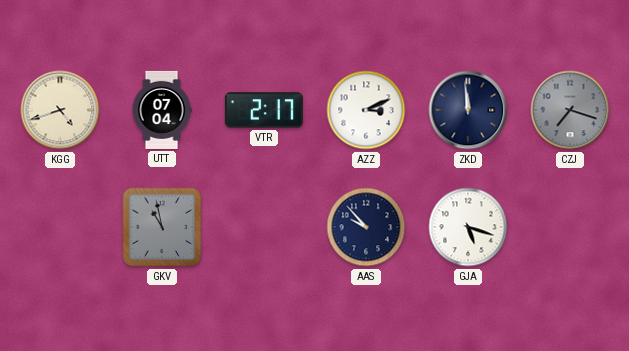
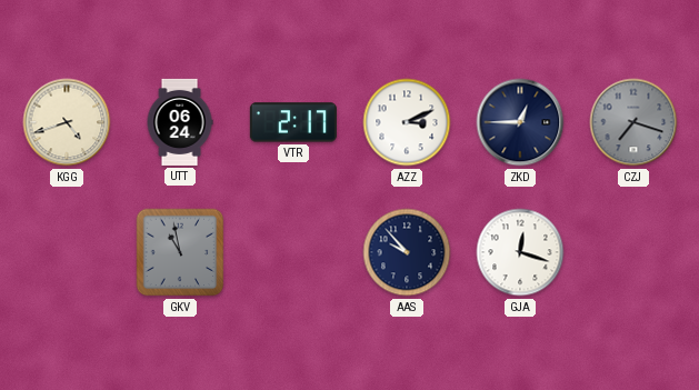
UTT: 07:04 -> 06:24
ZKD: 11:59 -> 12:45
GJA: 5:18 -> 12:18
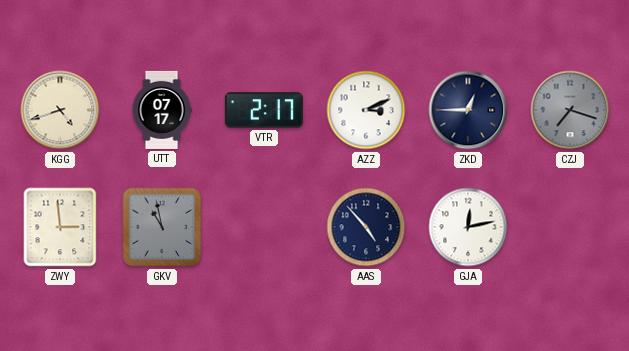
UTT: 06:24 -> 07:17
ZWY: none -> 2:59
AAS: 9:53 -> 4:53
GJA: 12:18 -> 12:13
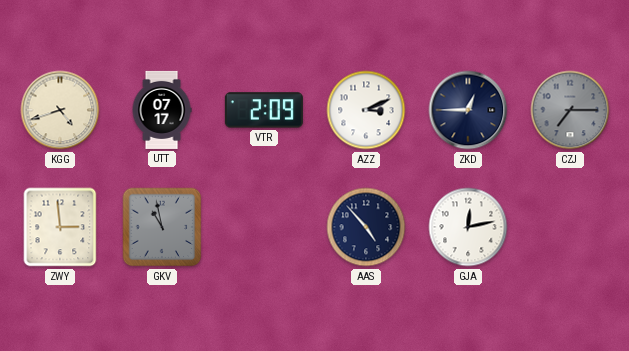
VTR: 2:17 -> 2:09
CZJ: 7:18 -> 7:15
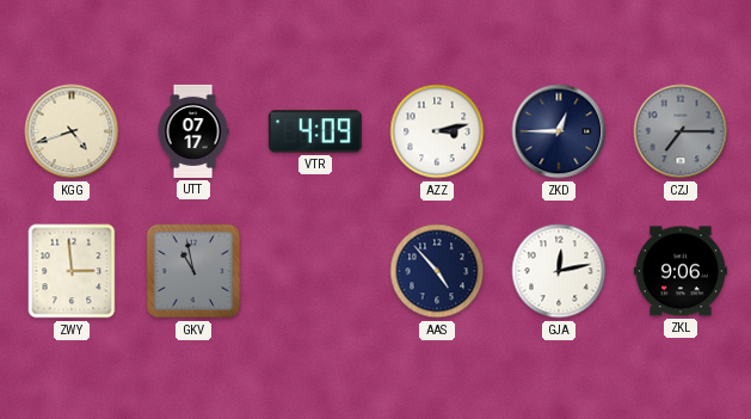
VTR: 2:09 -> 4:09
AZZ: 3:11 -> 3:13
ZKL: none -> 9:06
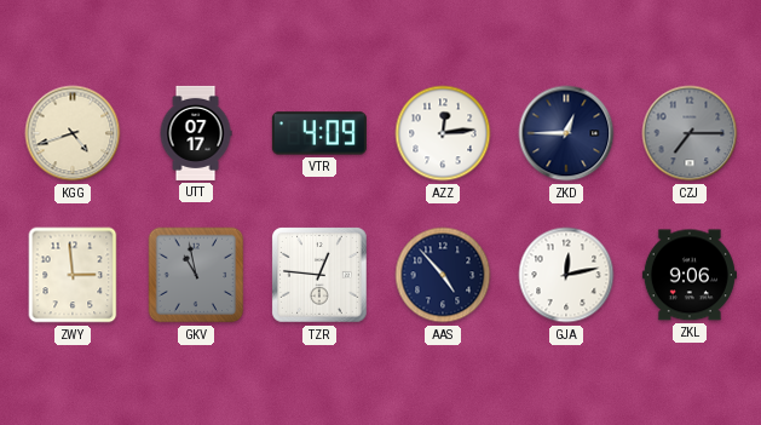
AZZ: 3:13 -> 12:14
TZR: none -> 12:46
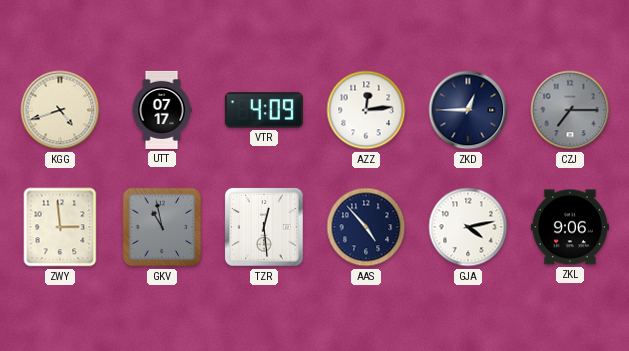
TZR: 12:46 -> 12:29
GJA: 12:13 -> 4:13
